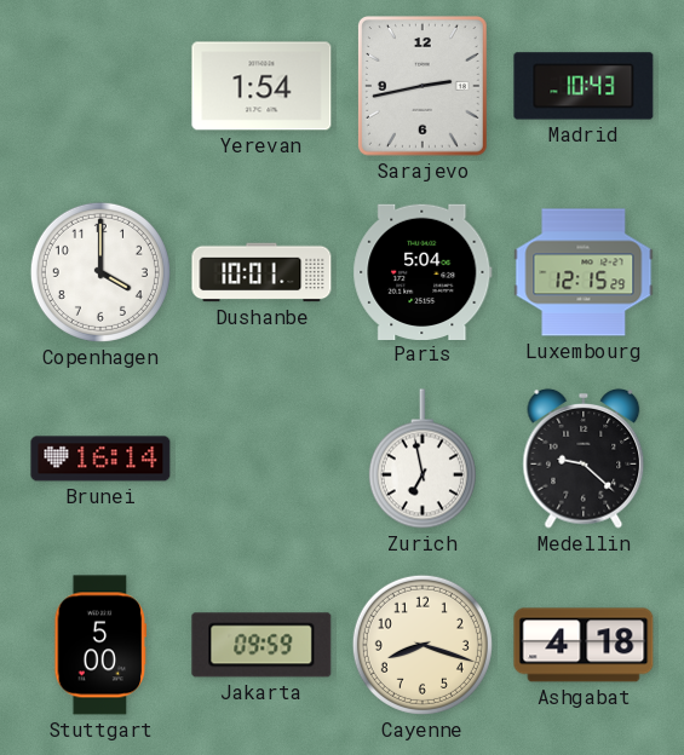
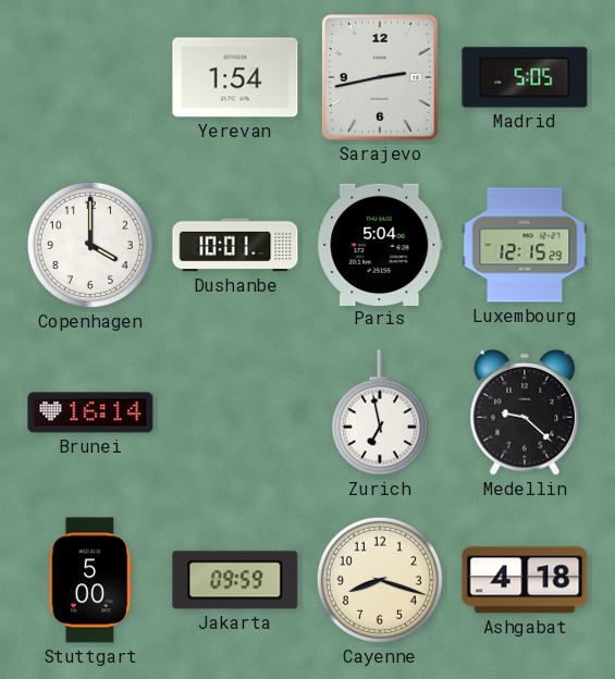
Madrid: 10:43 -> 5:05
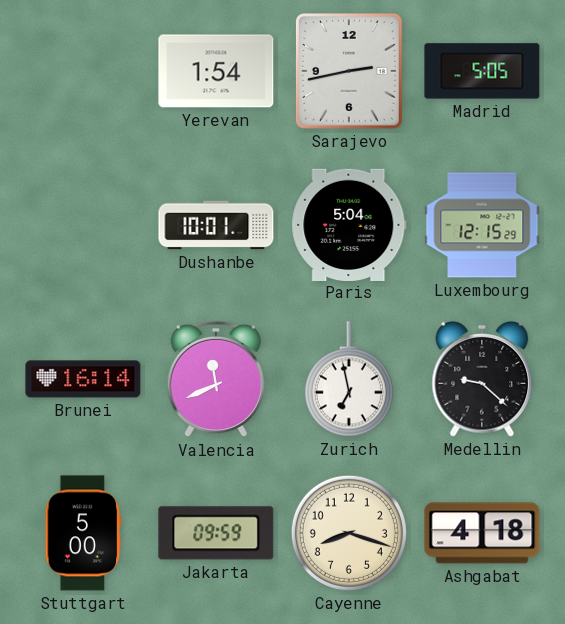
Copenhagen: 4:00 -> none
Valencia: none -> 11:41
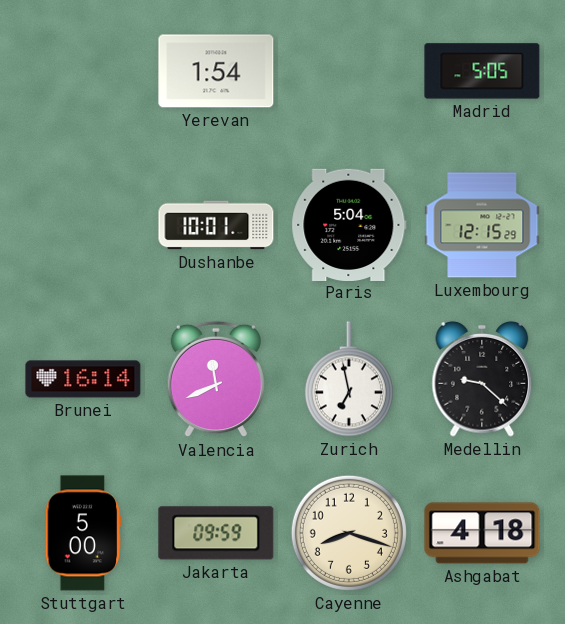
Sarajevo: 2:43 -> none
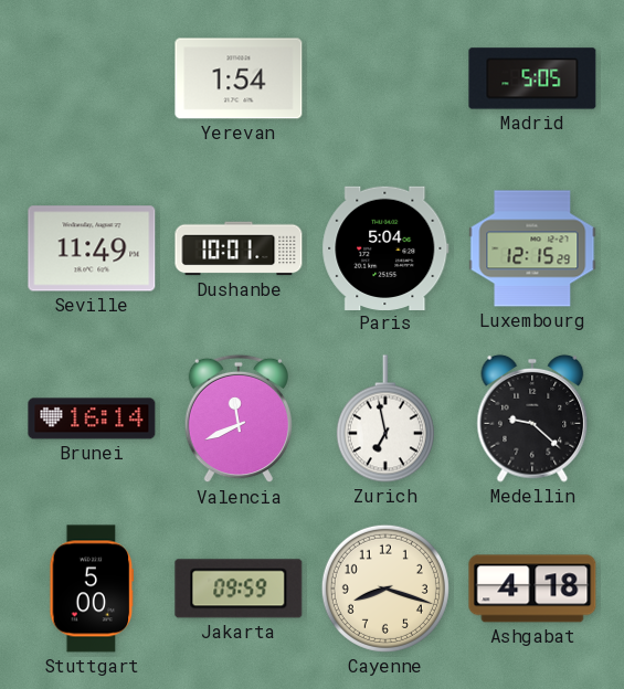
Seville: none -> 11:49
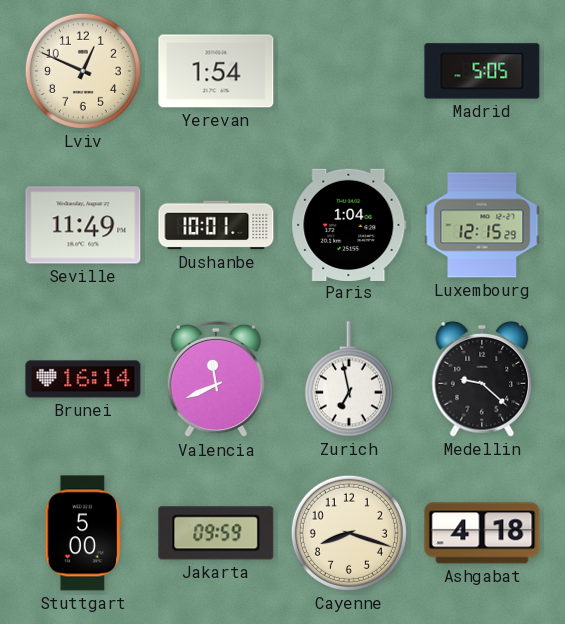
Lviv: none -> 12:49
Paris: 5:04 -> 1:04
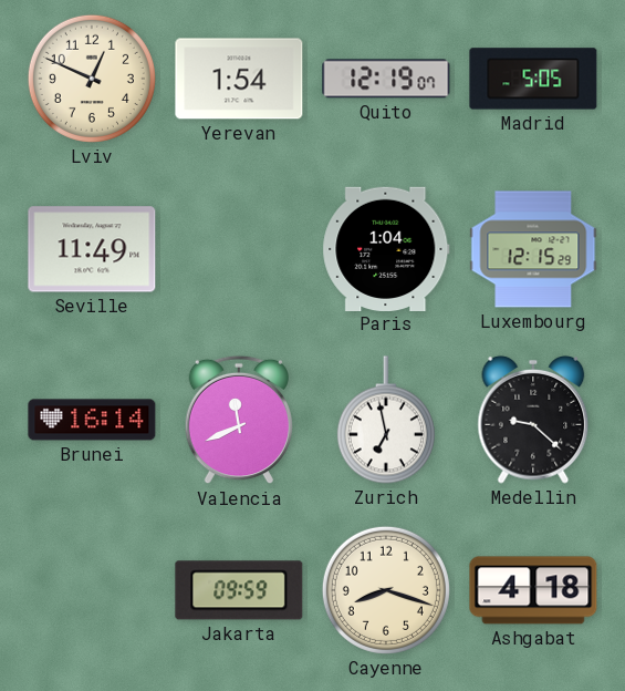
Quito: none -> 12:19
Dushanbe: 10:01 -> none
Stuttgart: 5:00 -> none
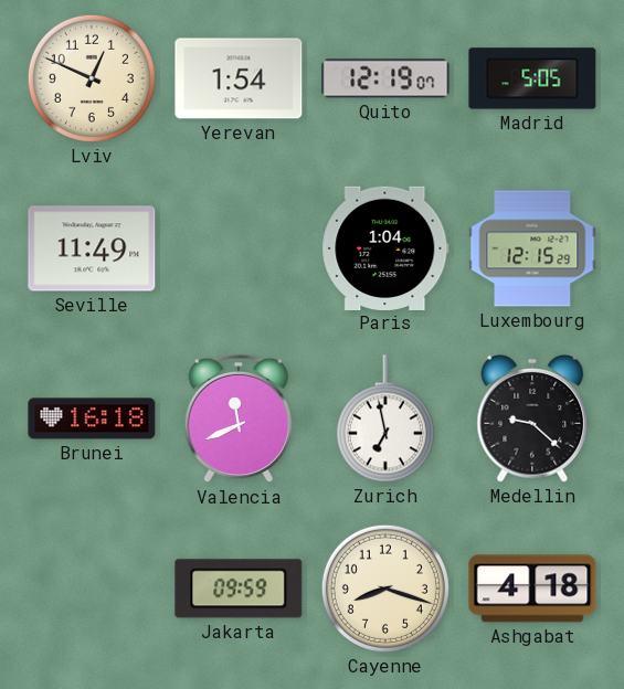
Brunei: 16:14 -> 16:18
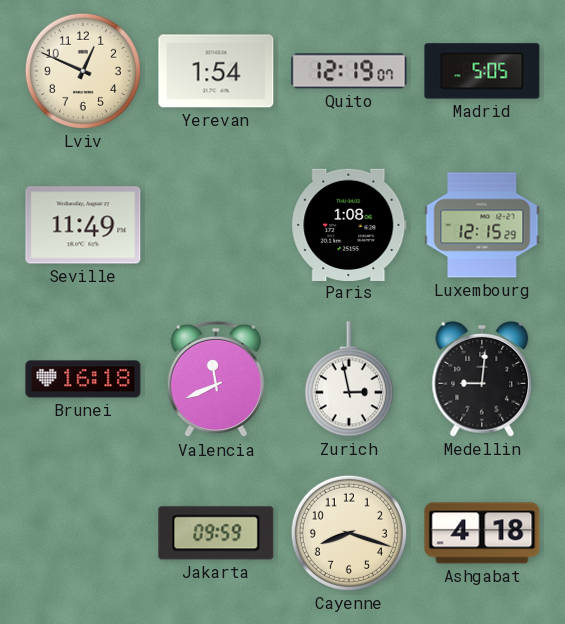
Paris: 1:04 -> 1:08
Zurich: 6:58 -> 2:58
Medellin: 9:22 -> 9:01
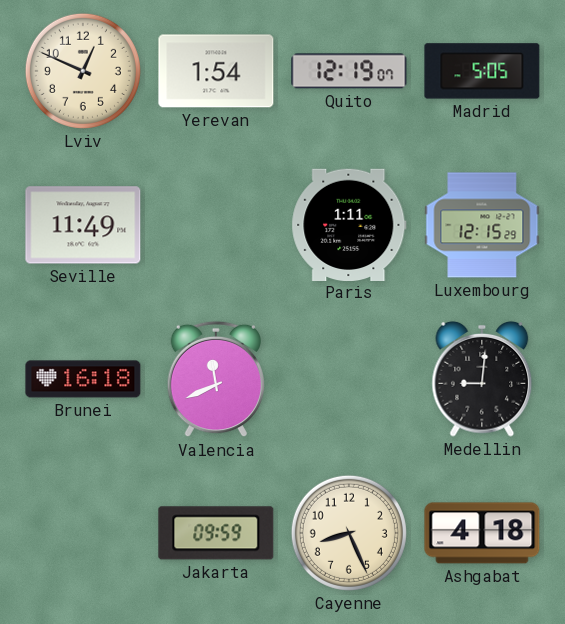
Paris: 1:08 -> 1:11
Zurich: 2:58 -> none
Cayenne: 8:18 -> 8:26
